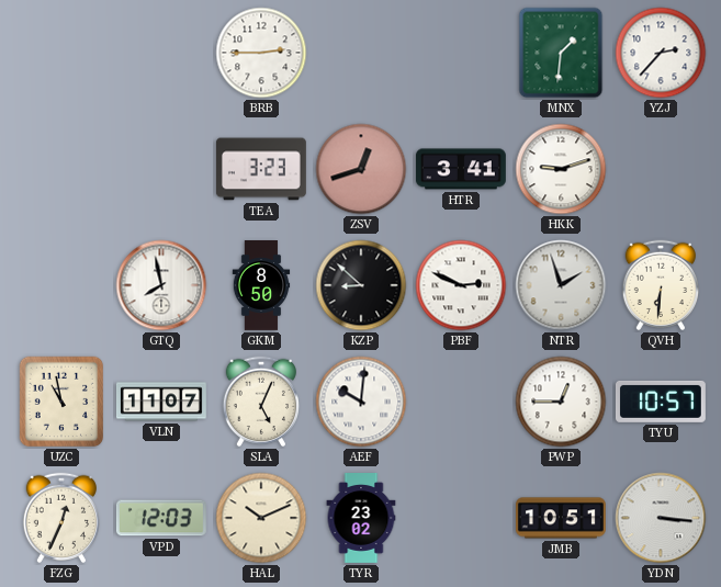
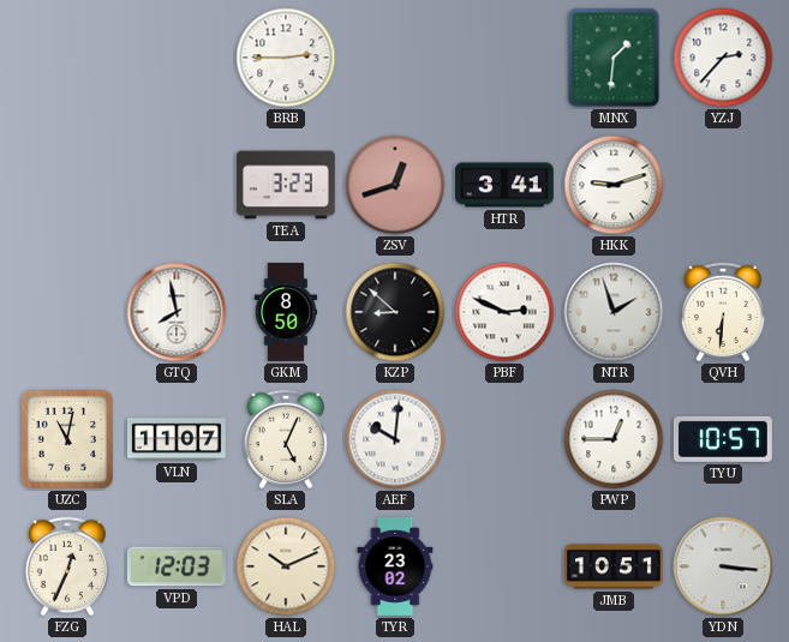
UZC: 10:58 -> 11:02
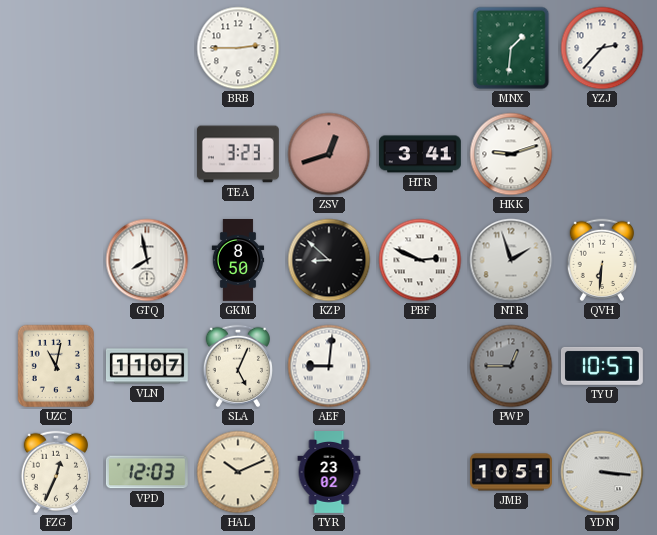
AEF: 10:01 -> 9:01
PWP dial: white -> grey
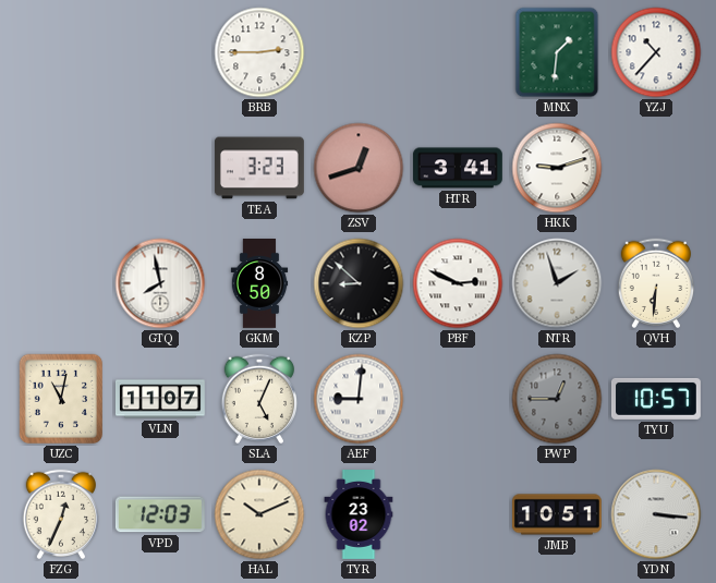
YZJ: 2:37 -> 10:37
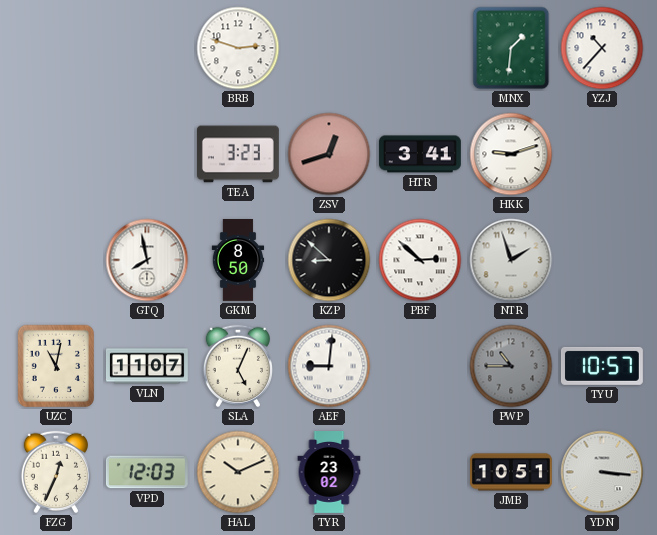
BRB: 2:45 -> 2:48
PBF: 2:49 -> 2:52
QVH: 6:31 -> none
PWP: 12:45 -> 10:45
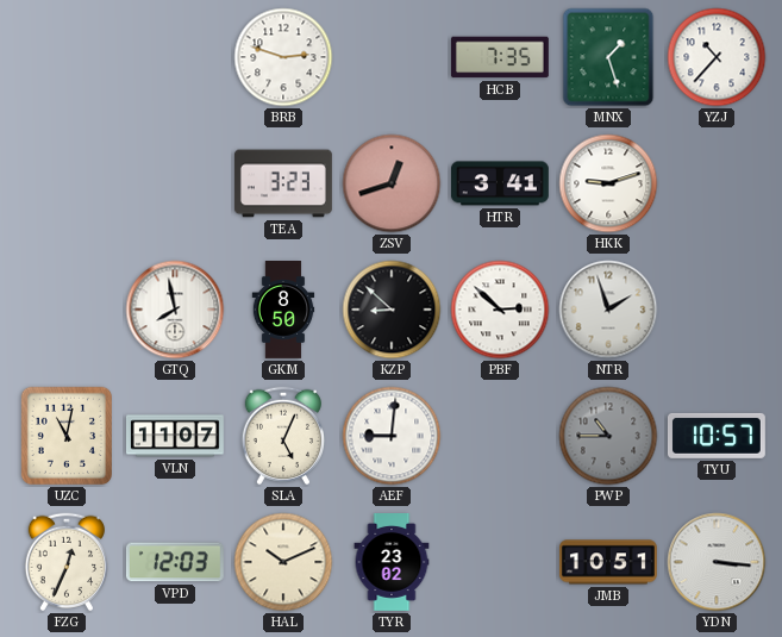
HCB: none -> 7:35
MNX: 1:31 -> 1:27
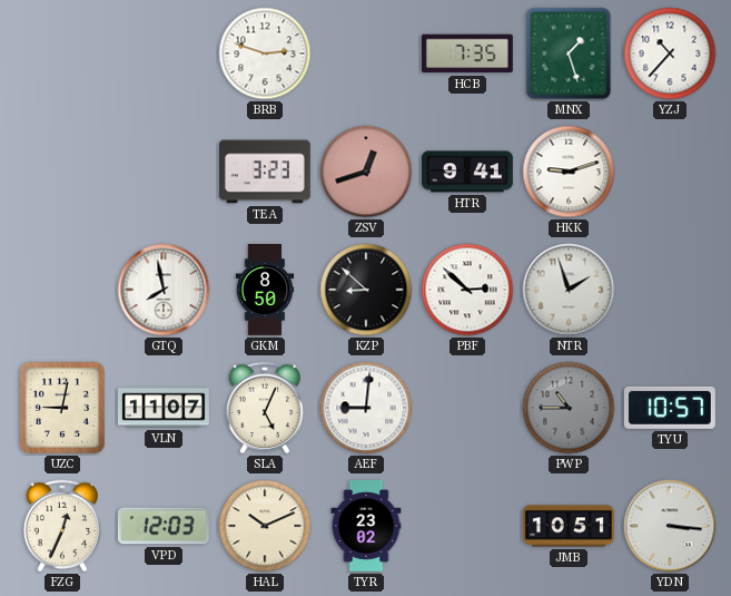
HTR: 3:41 -> 9:41
UZC: 11:02 -> 9:02
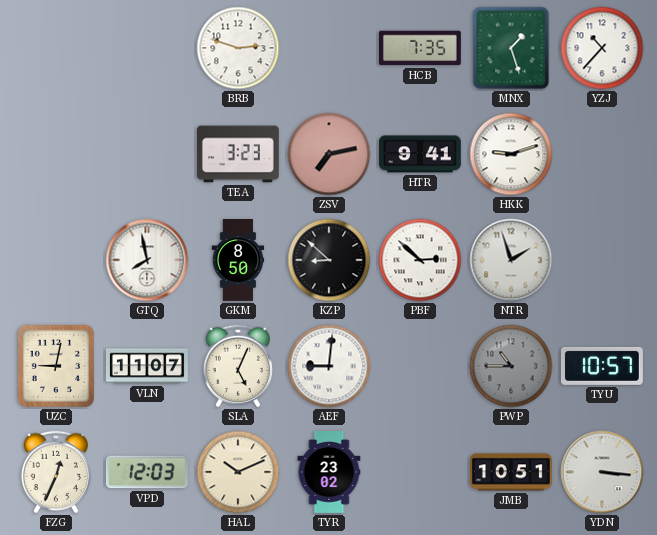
ZSV: 12:42 -> 7:13
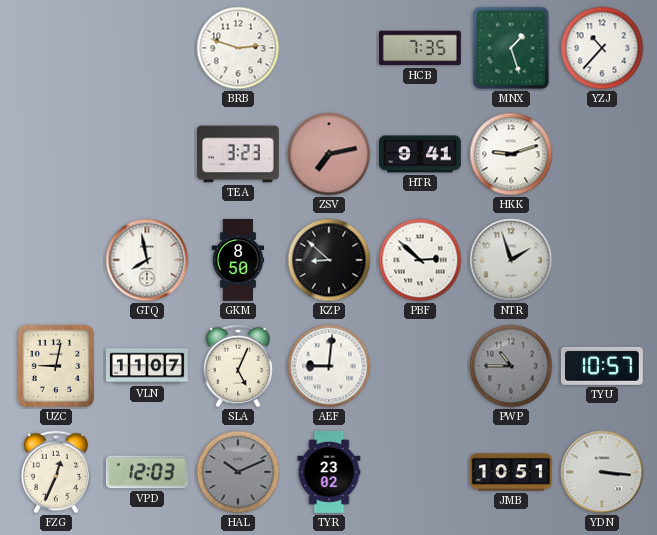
HAL dial: cream -> grey
